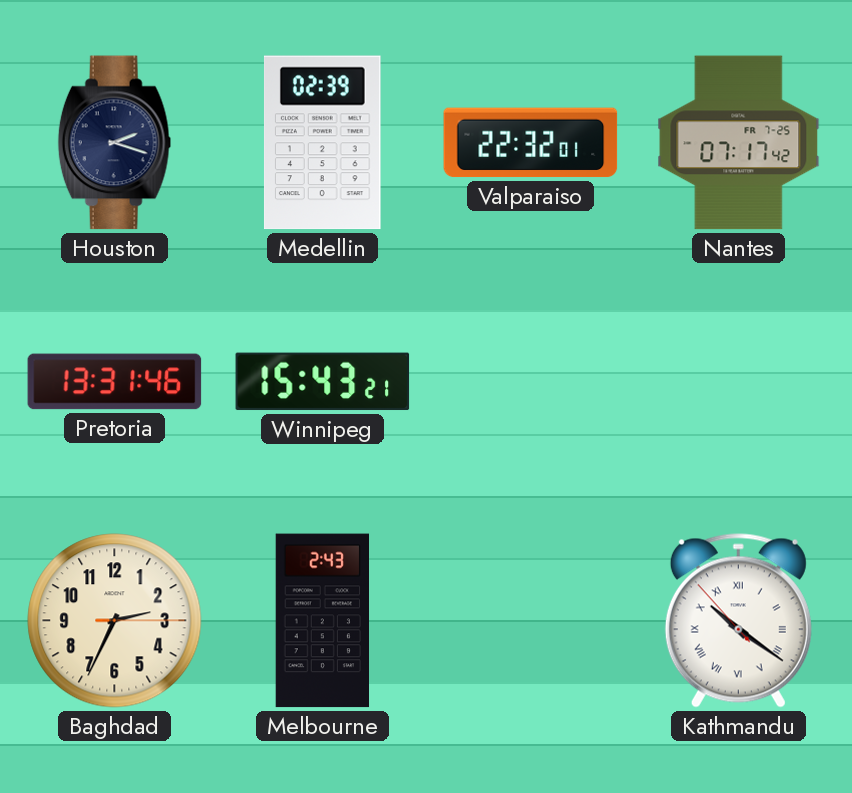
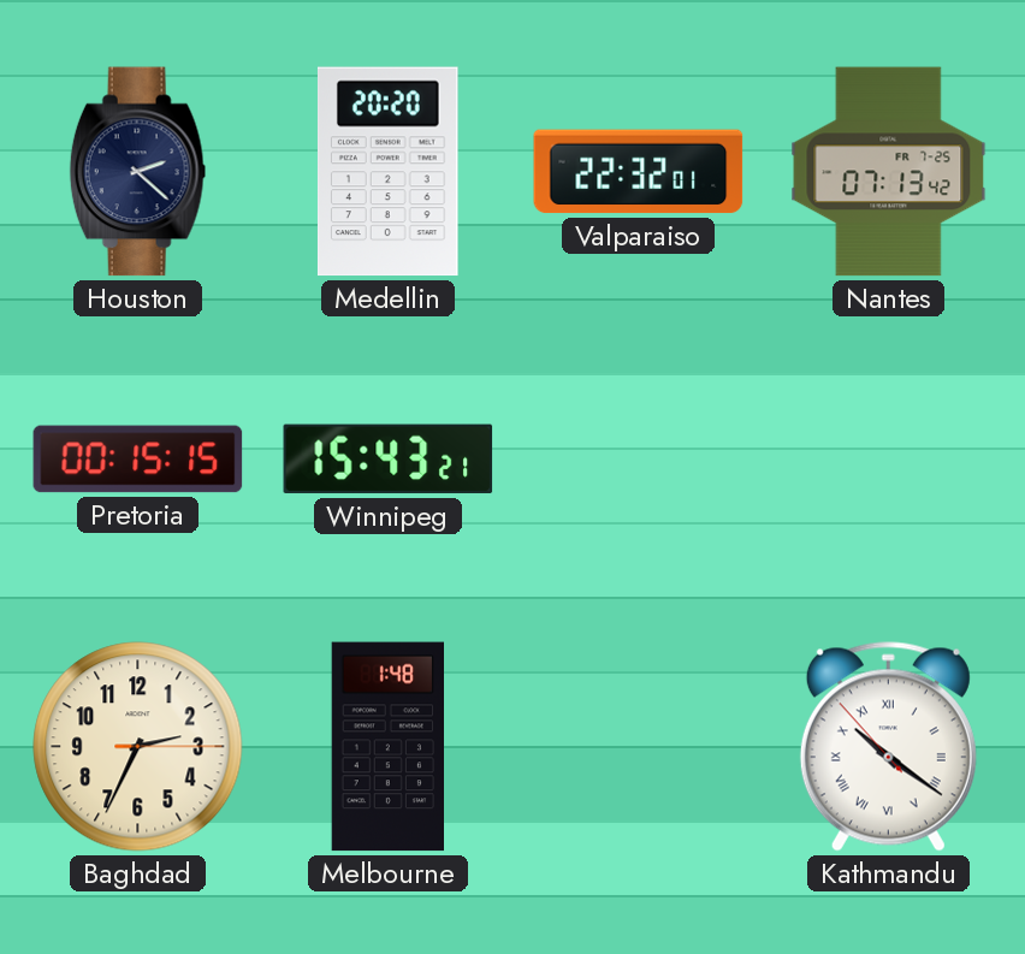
Houston: 2:18 -> 2:22
Medellin: 02:39 -> 20:20
Nantes: 07:17 -> 07:13
Pretoria: 13:31 -> 00:15
Melbourne: 2:43 -> 1:48
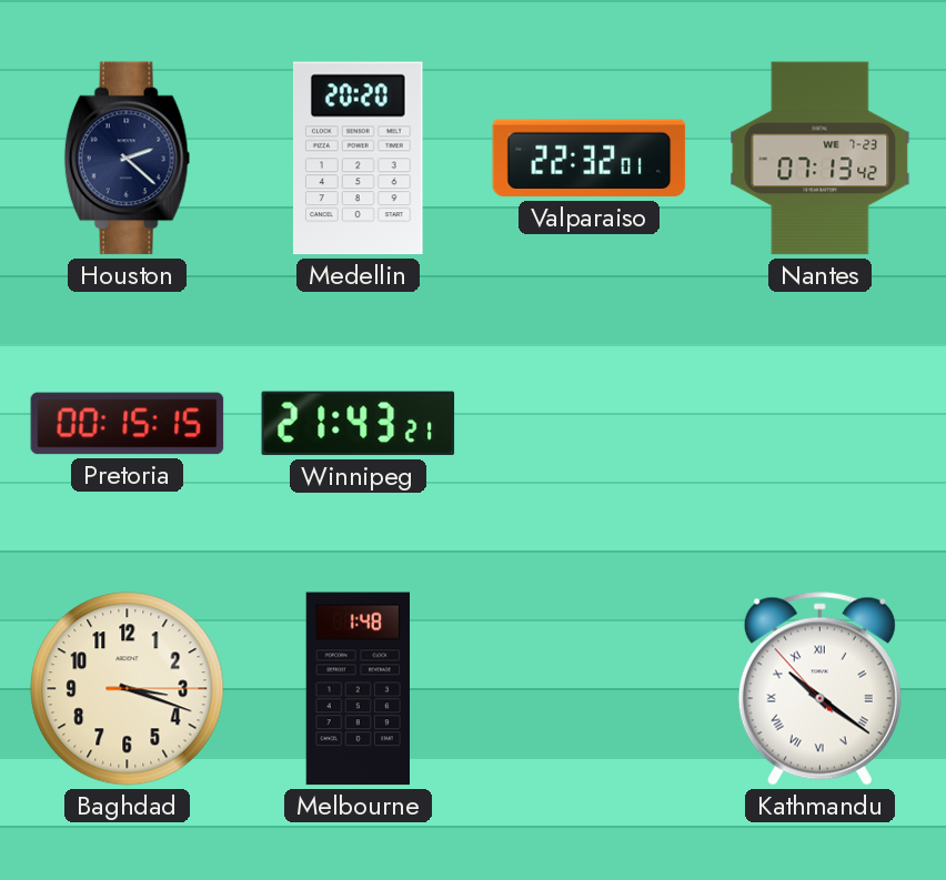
Nantes date: FR 7-25 -> WE 7-23
Winnipeg: 15:43 -> 21:43
Baghdad: 2:34 -> 3:18
